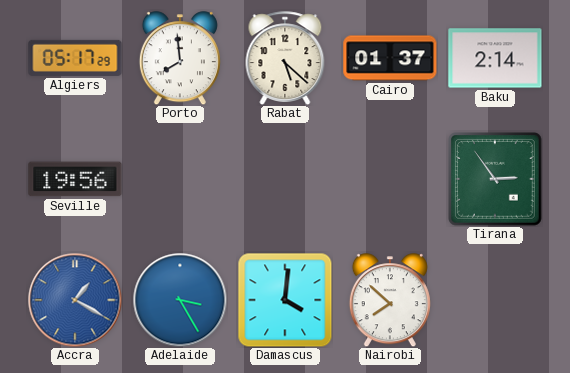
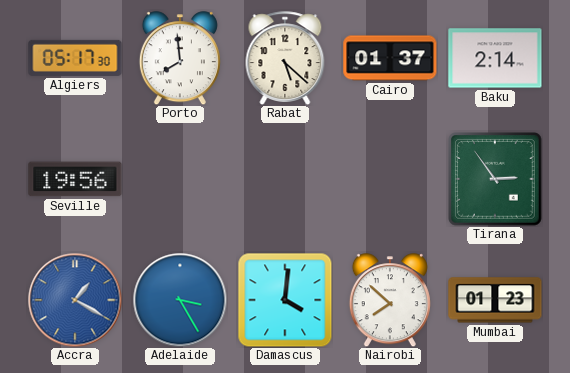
Algiers: 05:17:29 -> 05:17:30
Mumbai: none -> 01:23
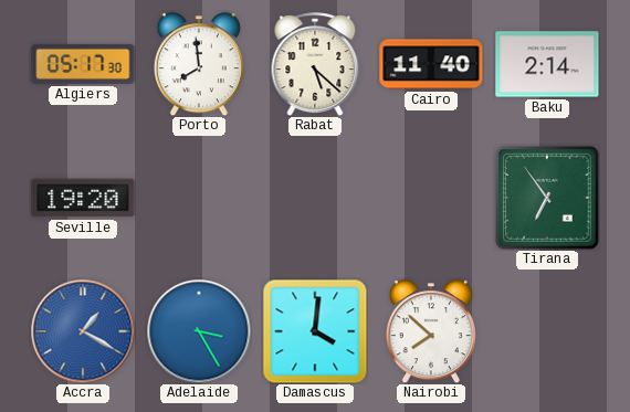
Cairo: 01:37 -> 11:40
Seville: 19:56 -> 19:20
Tirana: 2:54 -> 6:54
Mumbai: 01:23 -> none
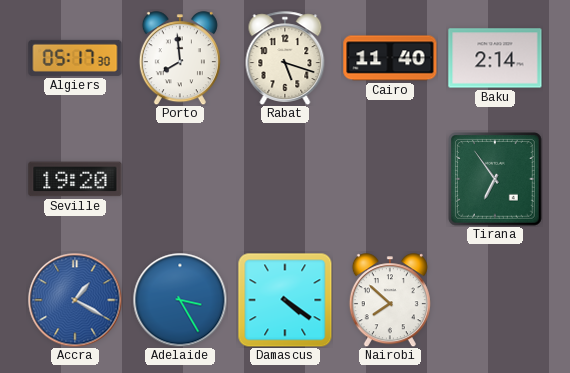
Rabat: 5:22 -> 5:18
Damascus: 4:01 -> 4:21
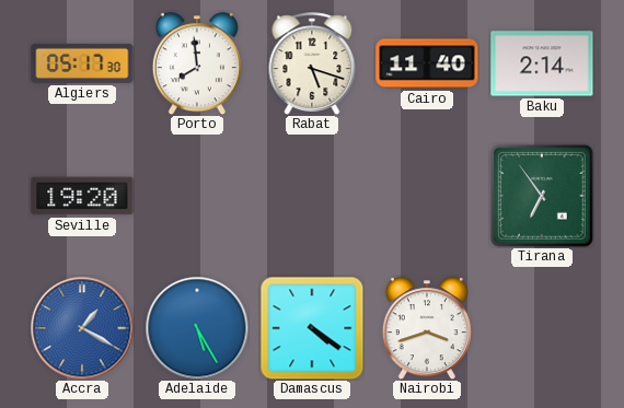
Adelaide: 3:25 -> 5:25
Nairobi: 7:52 -> 3:42
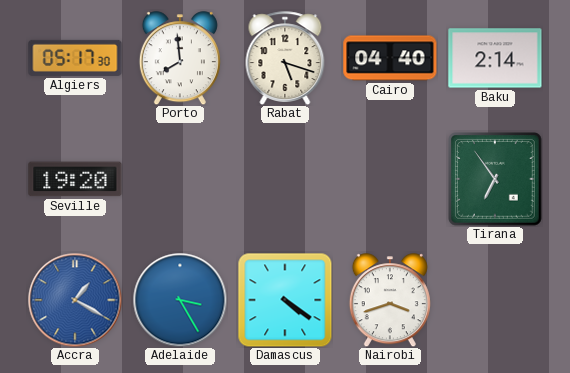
Cairo: 11:40 -> 04:40
Adelaide: 5:25 -> 3:25
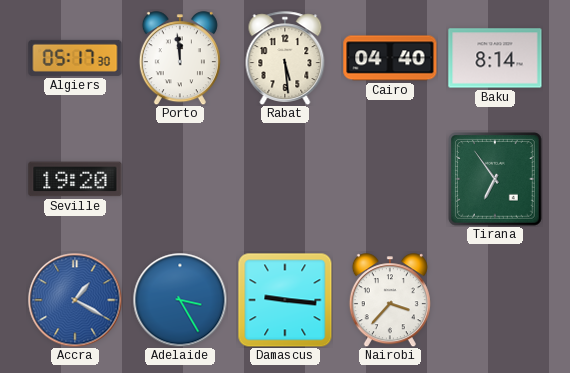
Porto: 7:59 -> 11:59
Rabat: 5:18 -> 5:29
Baku: 2:14 -> 8:14
Damascus: 4:21 -> 9:16
Nairobi: 3:42 -> 3:37
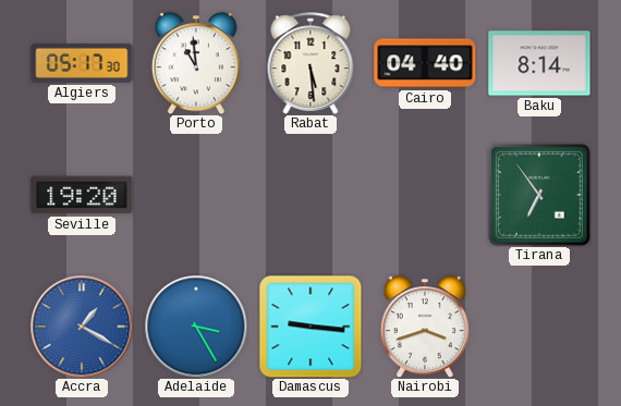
Porto: 11:59 -> 10:59
Nairobi: 3:37 -> 3:42
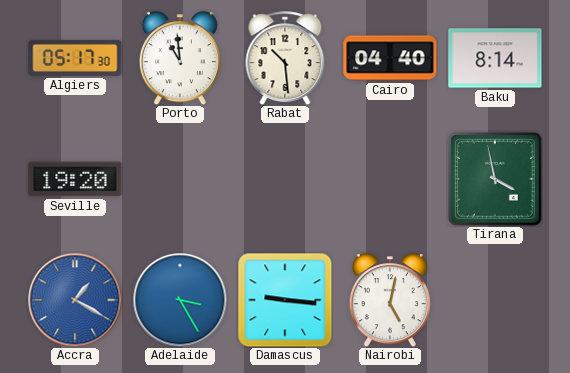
Rabat: 5:29 -> 10:29
Tirana: 6:54 -> 3:58
Nairobi: 3:42 -> 5:02
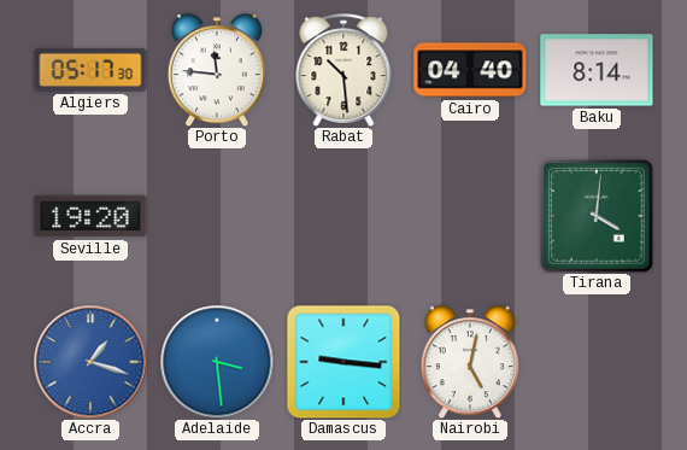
Porto: 10:59 -> 11:46
Tirana: 3:58 -> 4:01
Accra: 1:20 -> 1:18
Adelaide: 3:25 -> 3:29
